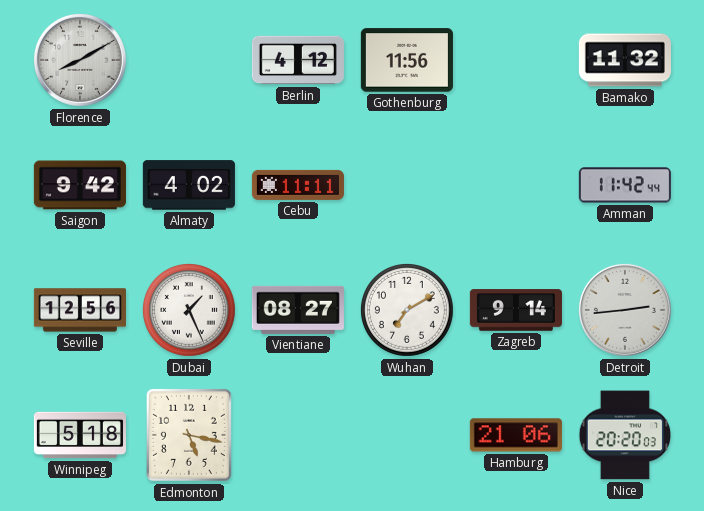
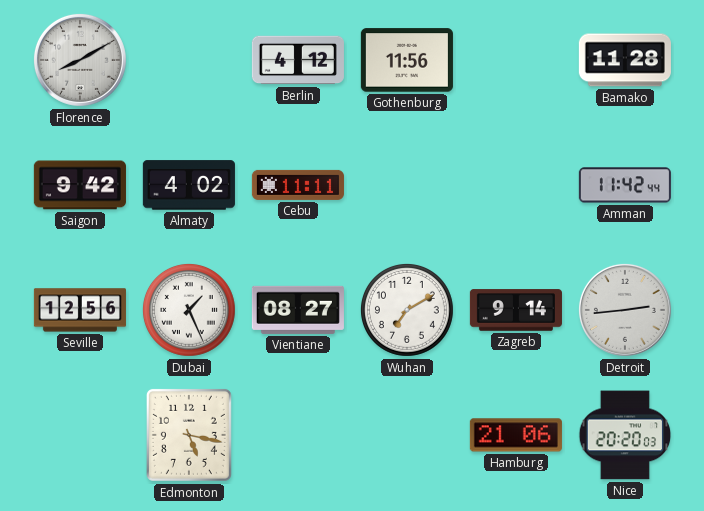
Bamako: 11:32 -> 11:28
Winnipeg: 5:18 -> none
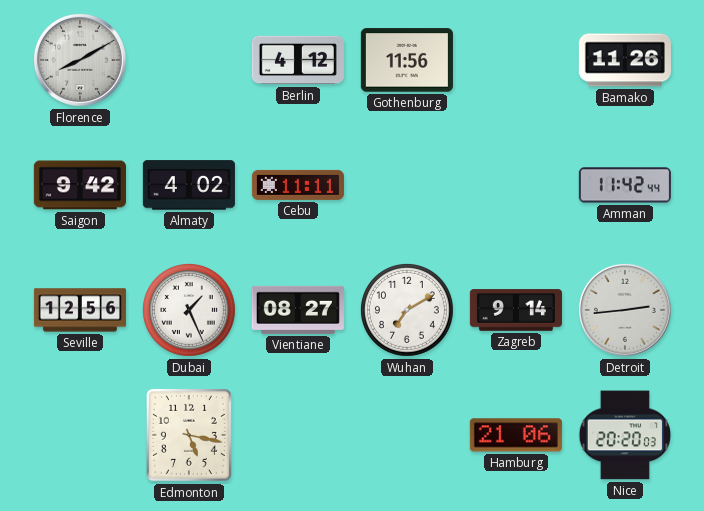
Bamako: 11:28 -> 11:26
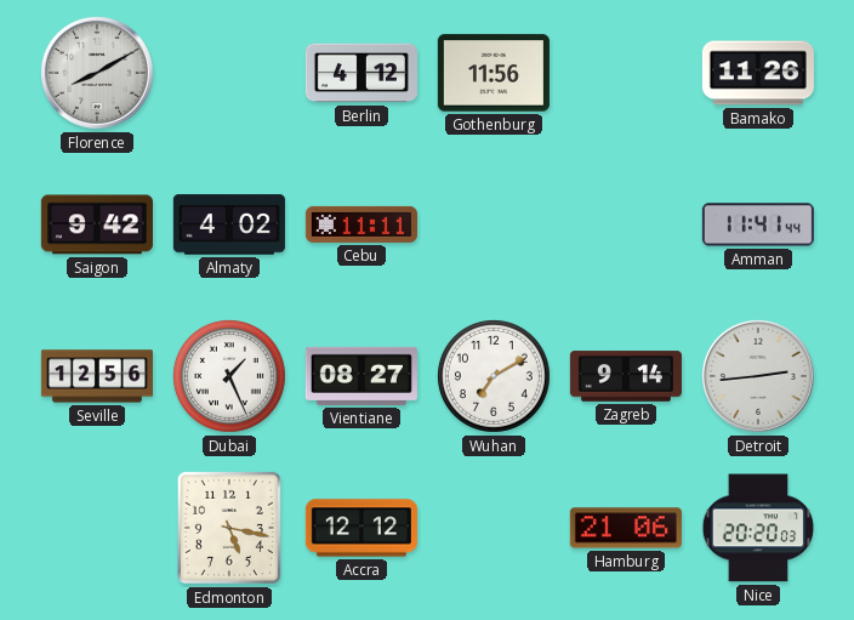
Amman: 11:42 -> 11:41
Accra: none -> 12:12
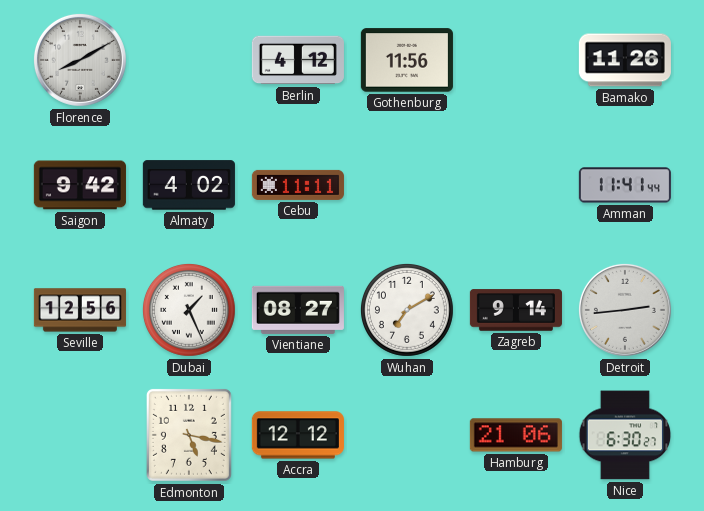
Nice: 20:20 -> 6:30
